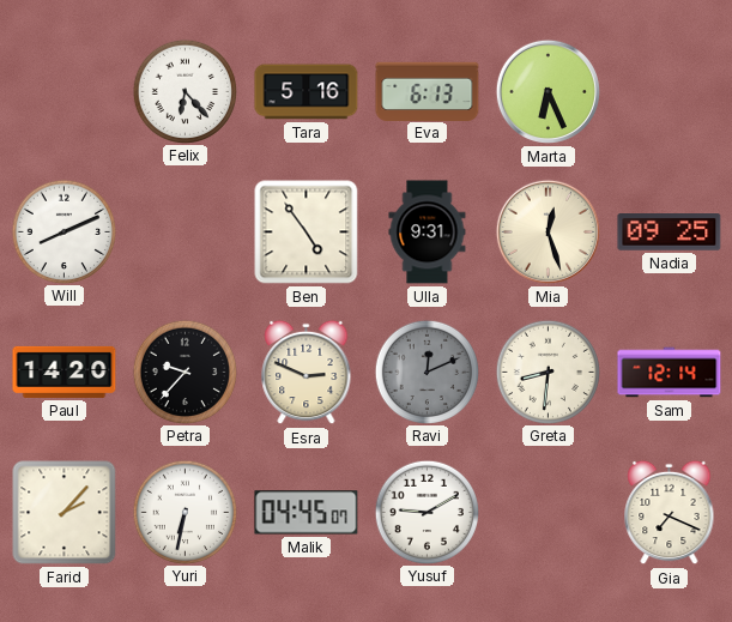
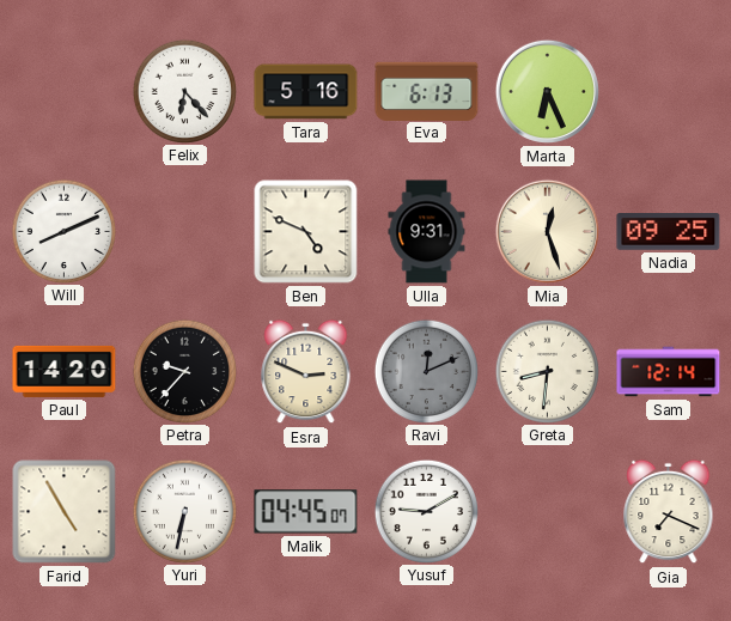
Ben: 4:54 -> 4:49
Farid: 2:07 -> 4:55
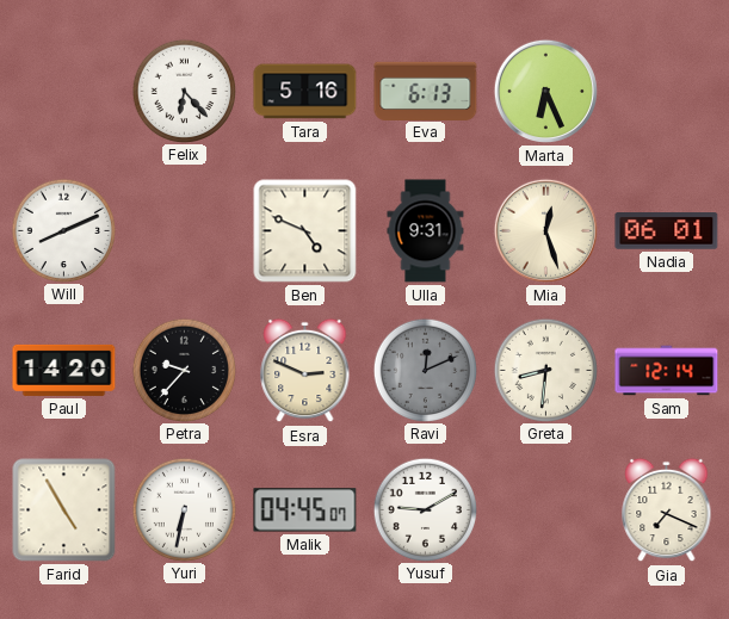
Nadia: 09:25 -> 06:01
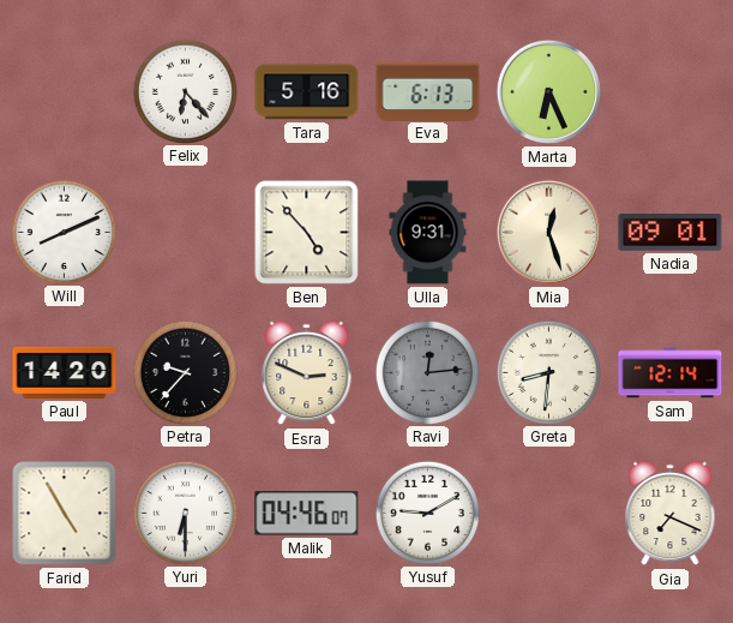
Ben: 4:49 -> 4:53
Nadia: 06:01 -> 09:01
Ravi: 12:11 -> 12:14
Yuri: 6:32 -> 6:30
Malik: 04:45 -> 04:46
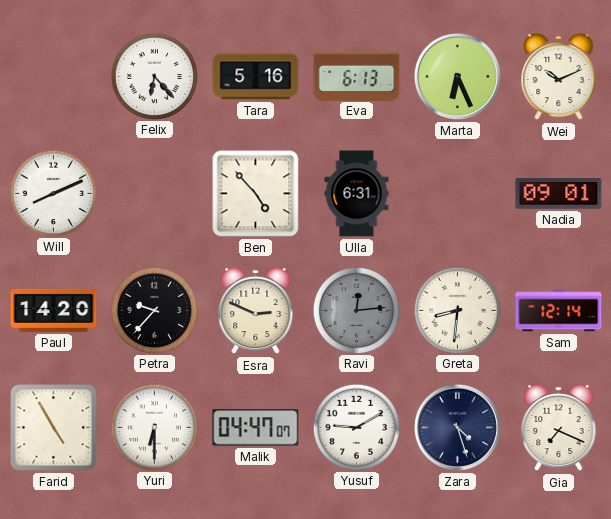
Wei: none -> 10:11
Ulla: 9:31 -> 6:31
Mia: 12:27 -> none
Malik: 04:46 -> 04:47
Zara: none -> 4:27
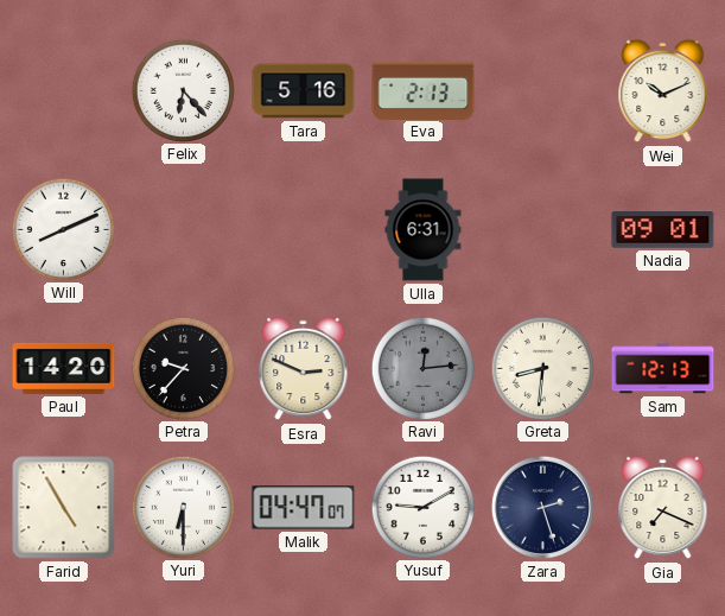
Eva: 6:13 -> 2:13
Marta: 6:26 -> none
Ben: 4:53 -> none
Sam: 12:14 -> 12:13
Zara: 4:27 -> 2:27
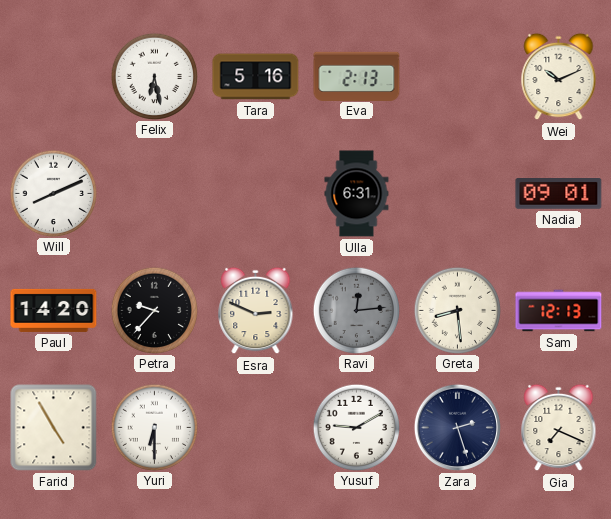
Felix: 6:23 -> 6:28
Greta: 8:31 -> 8:29
Malik: 04:47 -> none
